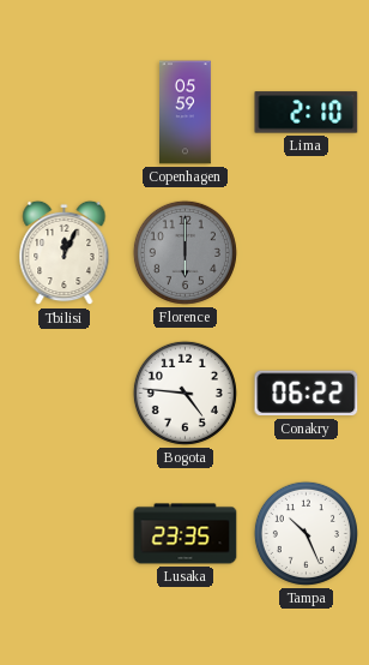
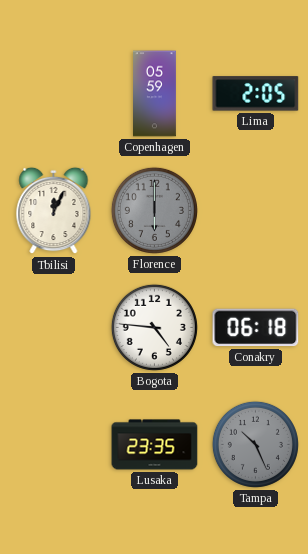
Lima: 2:10 -> 2:05
Conakry: 06:22 -> 06:18
Tampa dial: white -> grey
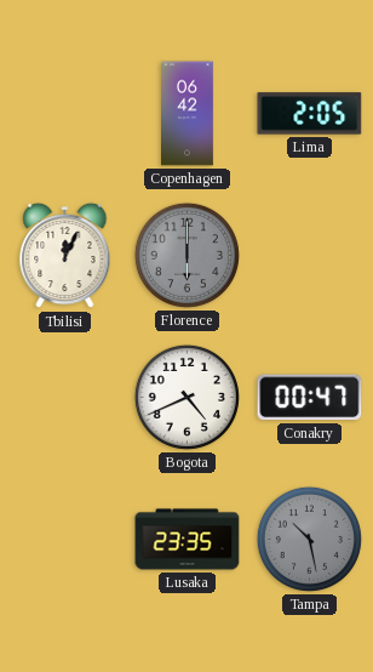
Copenhagen: 05:59 -> 06:42
Bogota: 4:46 -> 4:41
Conakry: 06:18 -> 00:47
Tampa: 10:26 -> 10:28
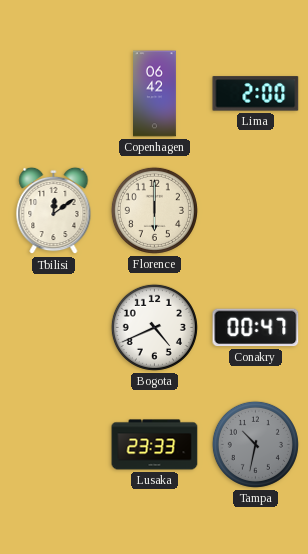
Lima: 2:05 -> 2:00
Tbilisi: 12:04 -> 12:09
Florence dial: grey -> cream
Lusaka: 23:35 -> 23:33
Tampa: 10:28 -> 10:32
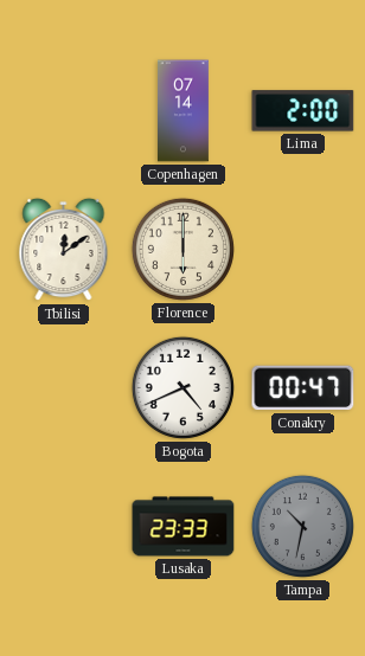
Copenhagen: 06:42 -> 07:14
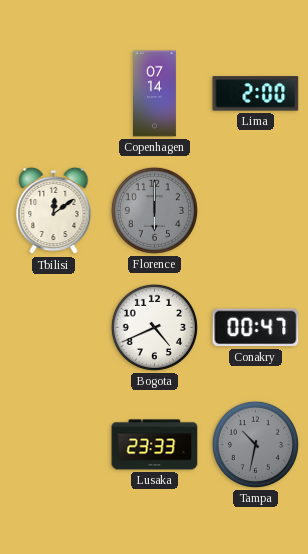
Florence dial: cream -> grey
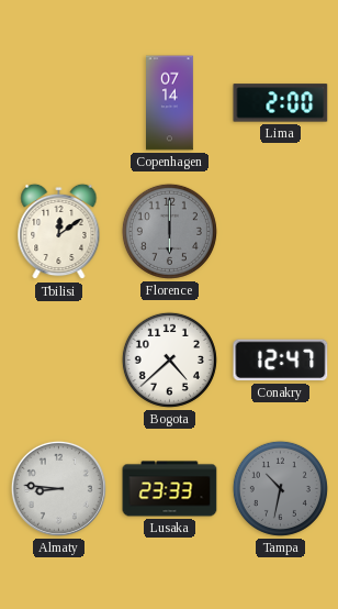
Bogota: 4:41 -> 4:38
Conakry: 00:47 -> 12:47
Almaty: none -> 8:46
